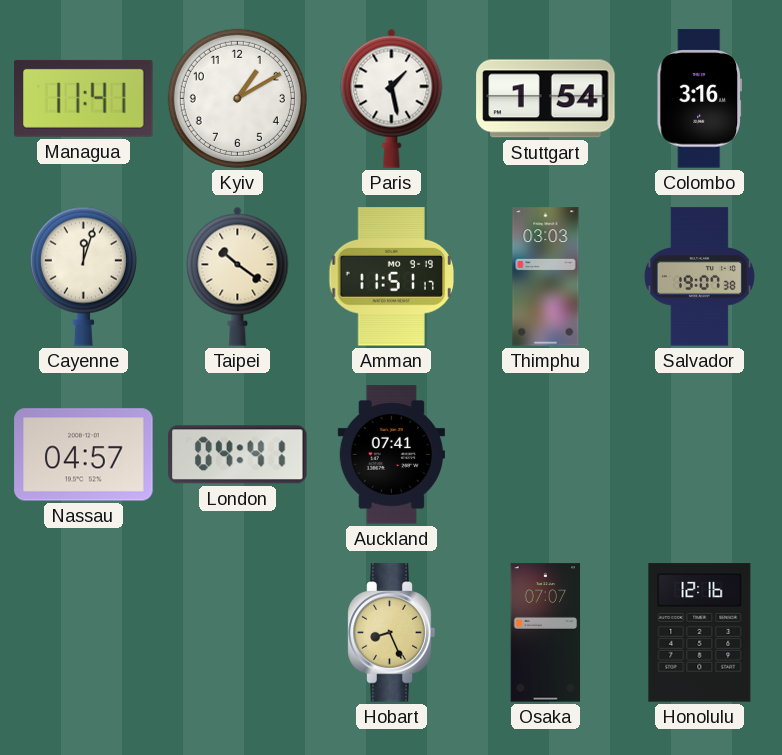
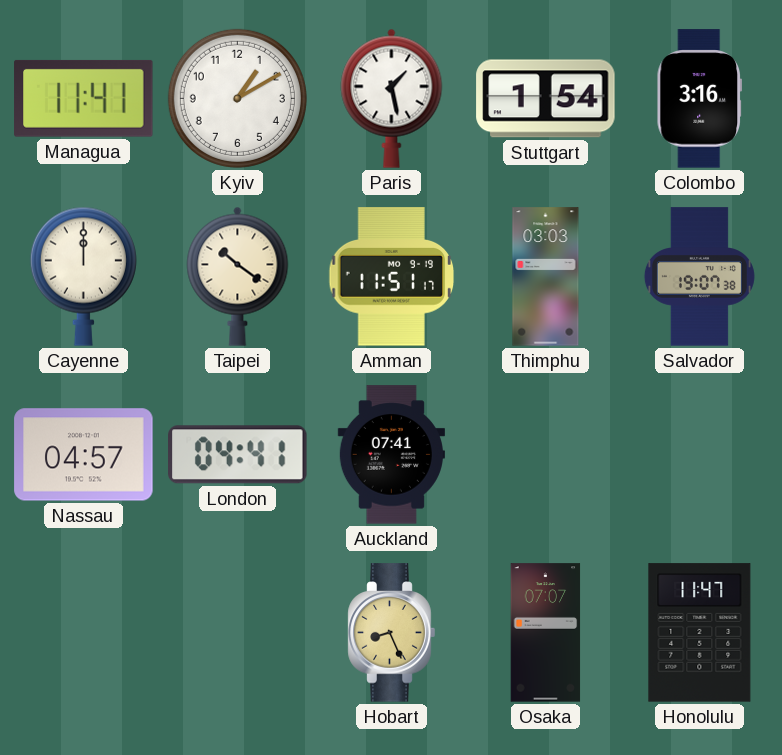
Cayenne: 12:03 -> 12:00
Honolulu: 12:16 -> 11:47
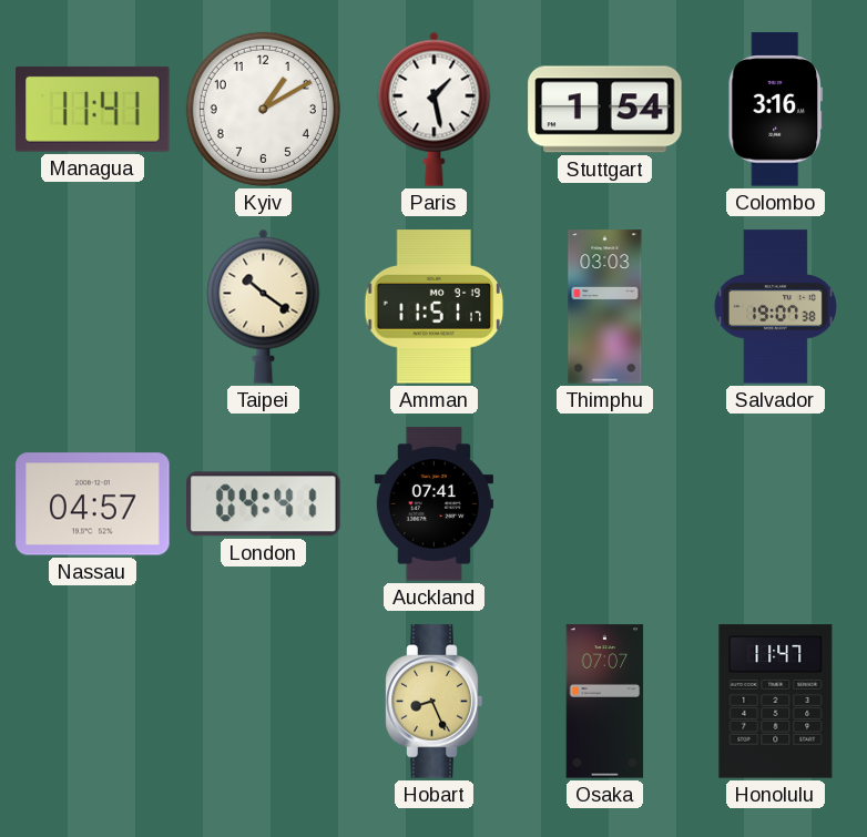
Cayenne: 12:00 -> none
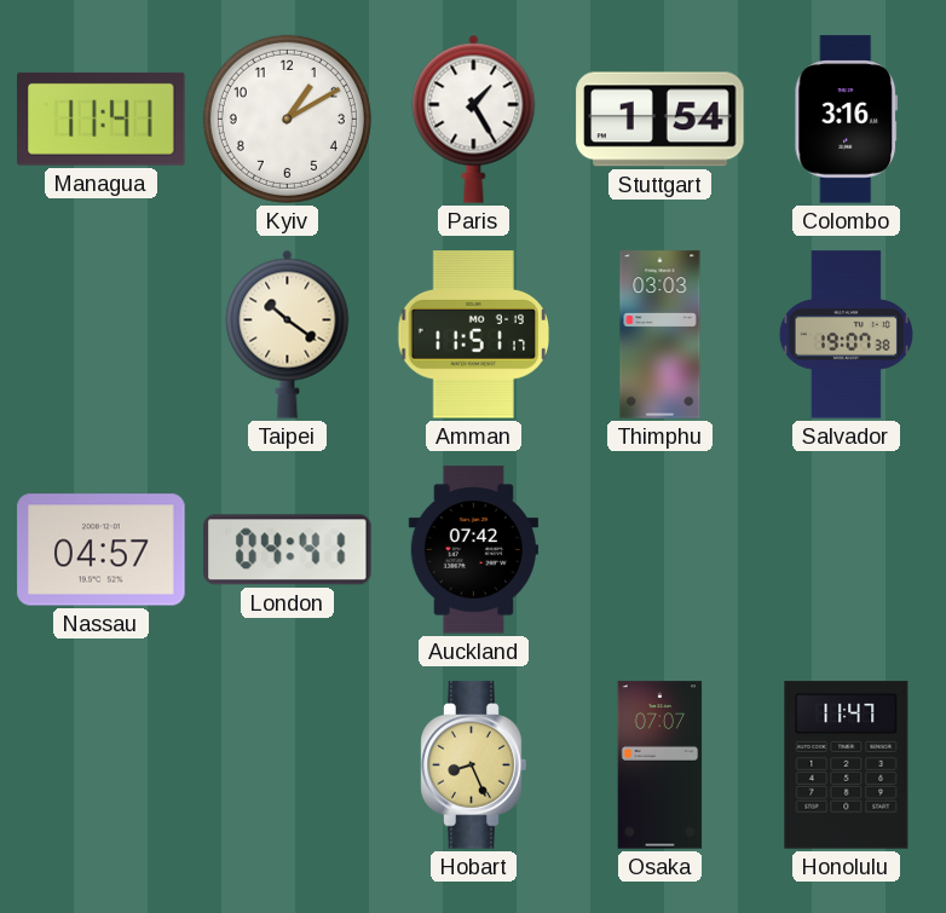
Paris: 1:28 -> 1:25
Auckland: 07:41 -> 07:42
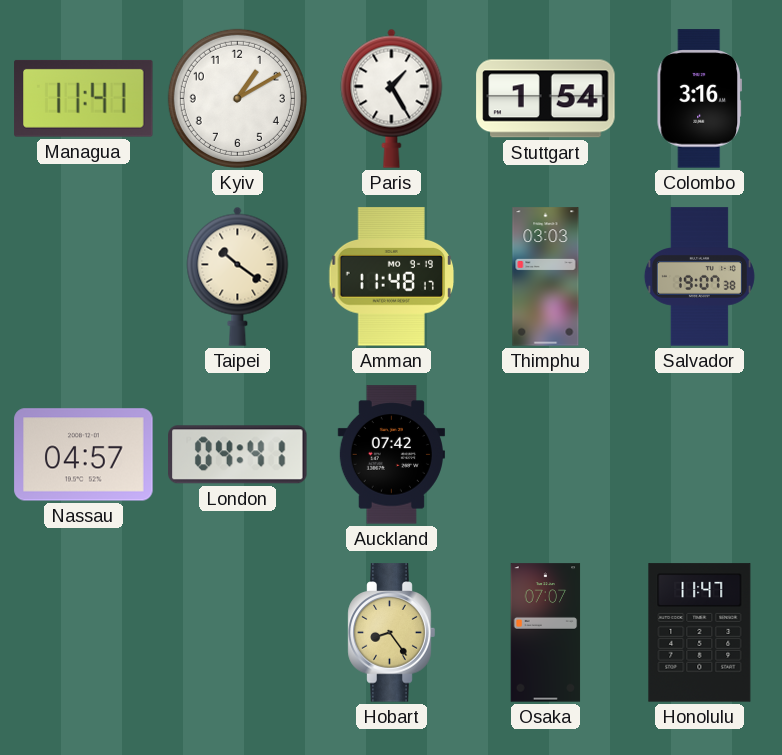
Amman: 11:51 -> 11:48
Hobart: 8:26 -> 8:24
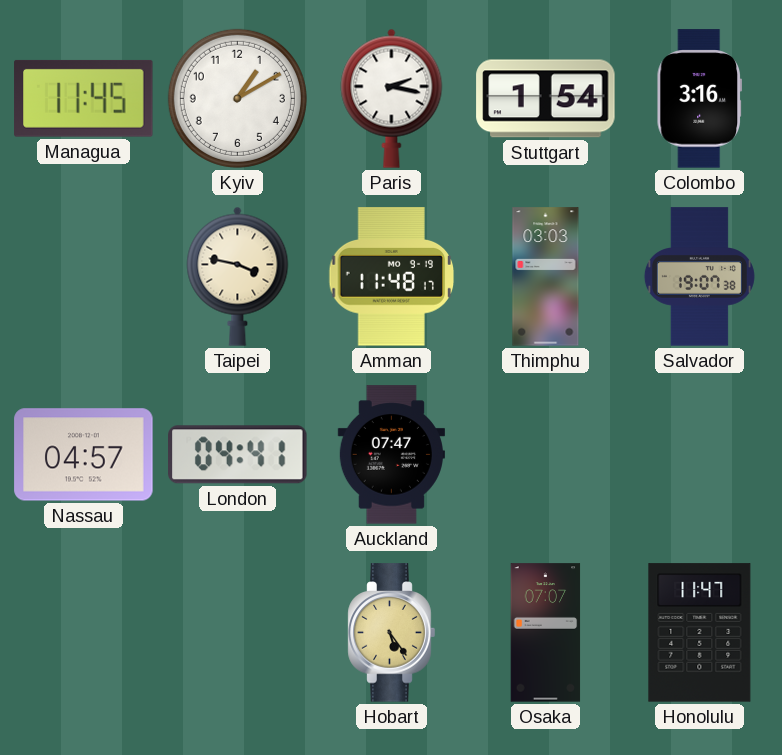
Managua: 11:41 -> 11:45
Paris: 1:25 -> 2:17
Taipei: 10:21 -> 3:47
Auckland: 07:42 -> 07:47
Hobart: 8:24 -> 5:24
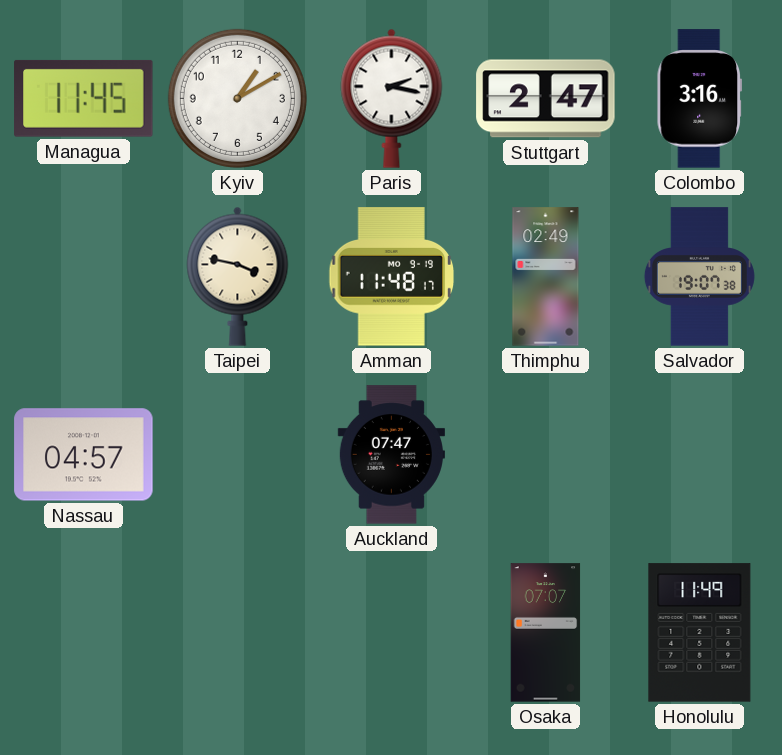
Stuttgart: 1:54 -> 2:47
Thimphu: 03:03 -> 02:49
London: 04:41 -> none
Hobart: 5:24 -> none
Honolulu: 11:47 -> 11:49
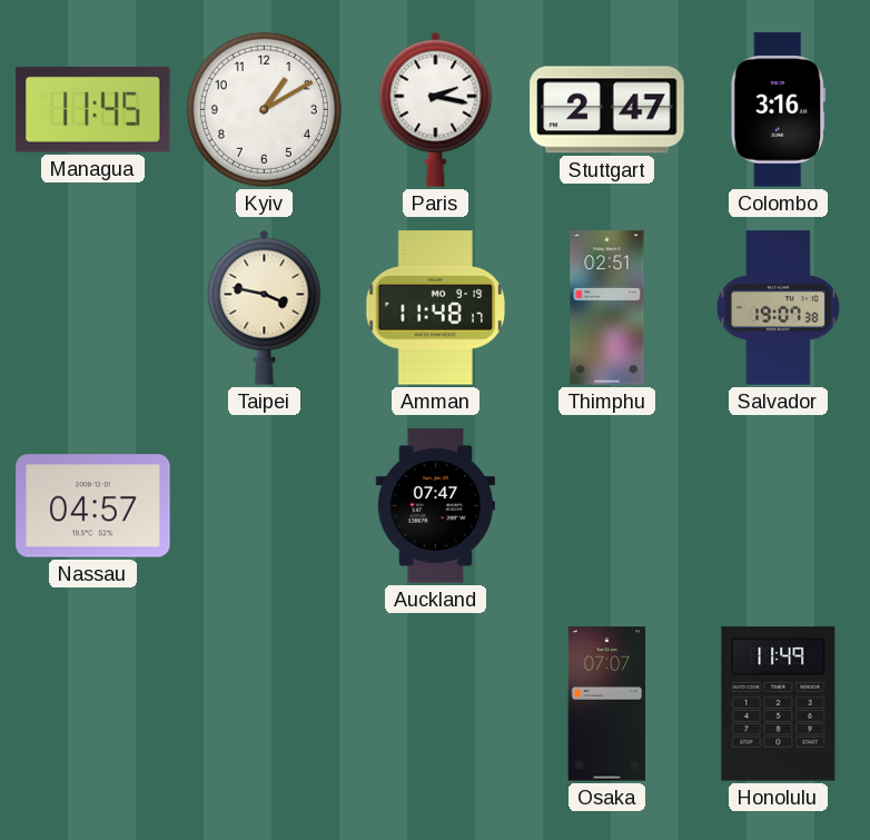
Thimphu: 02:49 -> 02:51
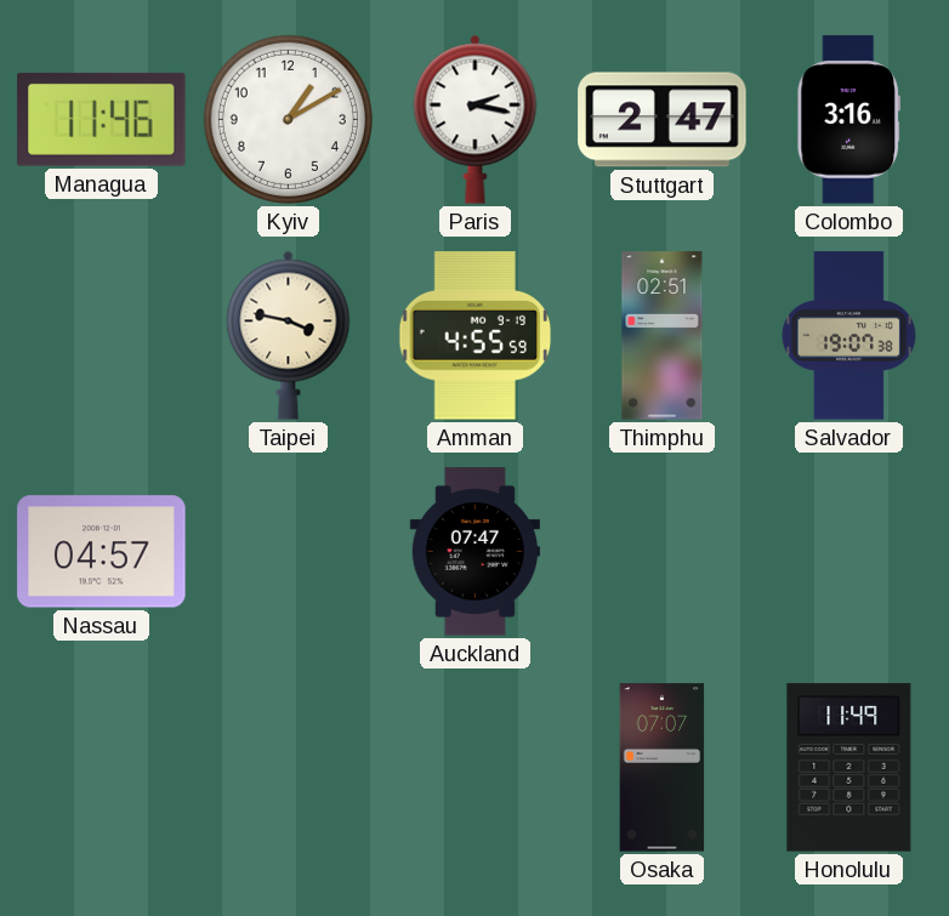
Managua: 11:45 -> 11:46
Amman: 11:48 -> 4:55
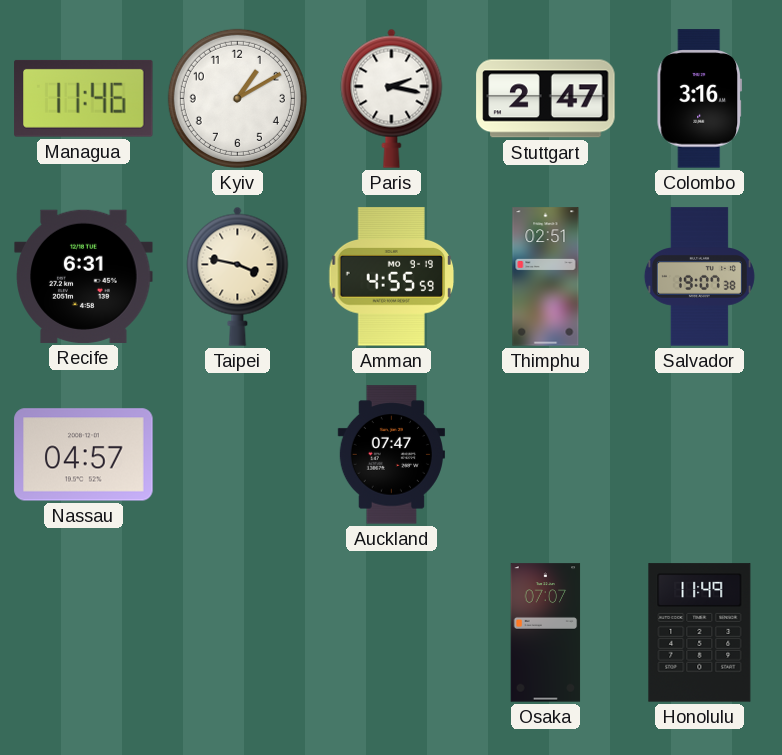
Recife: none -> 6:31
